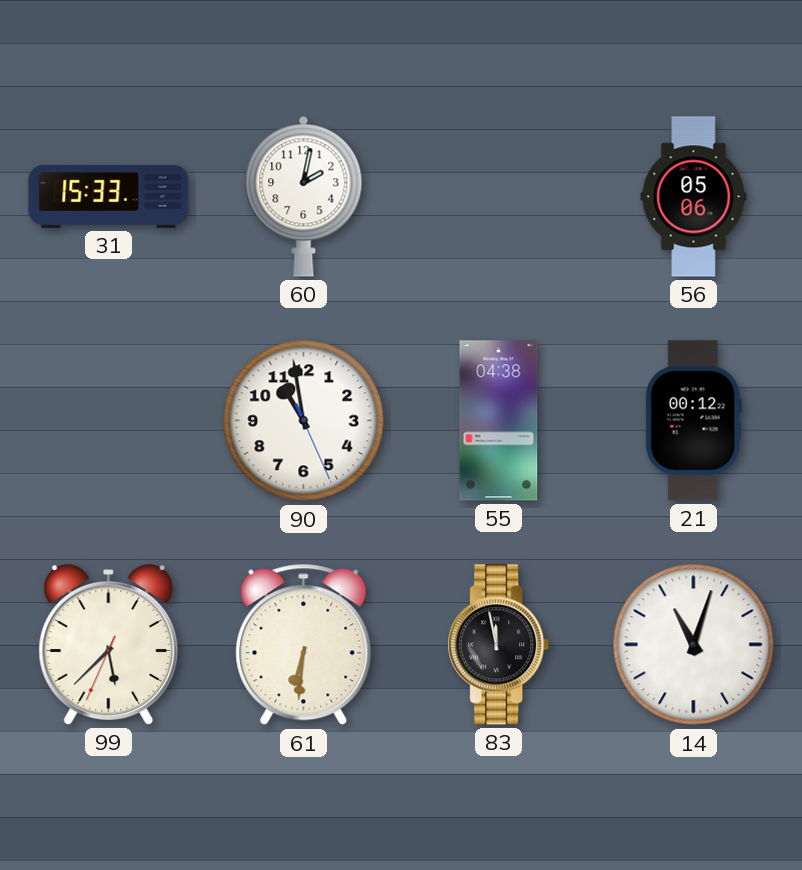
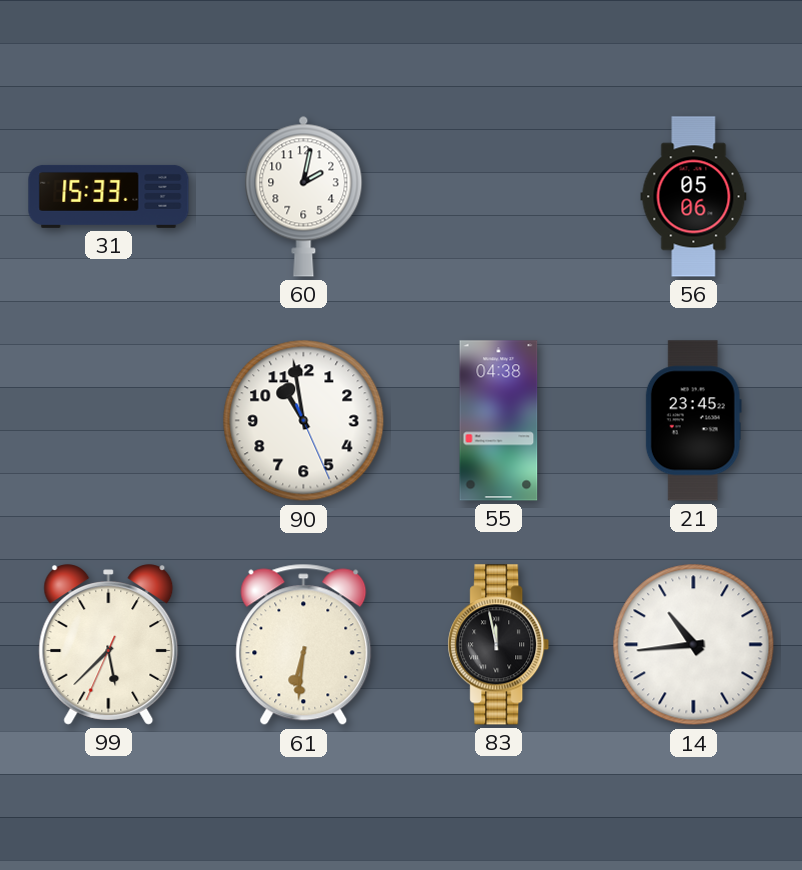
21: 00:12 -> 23:45
14: 11:03 -> 10:44
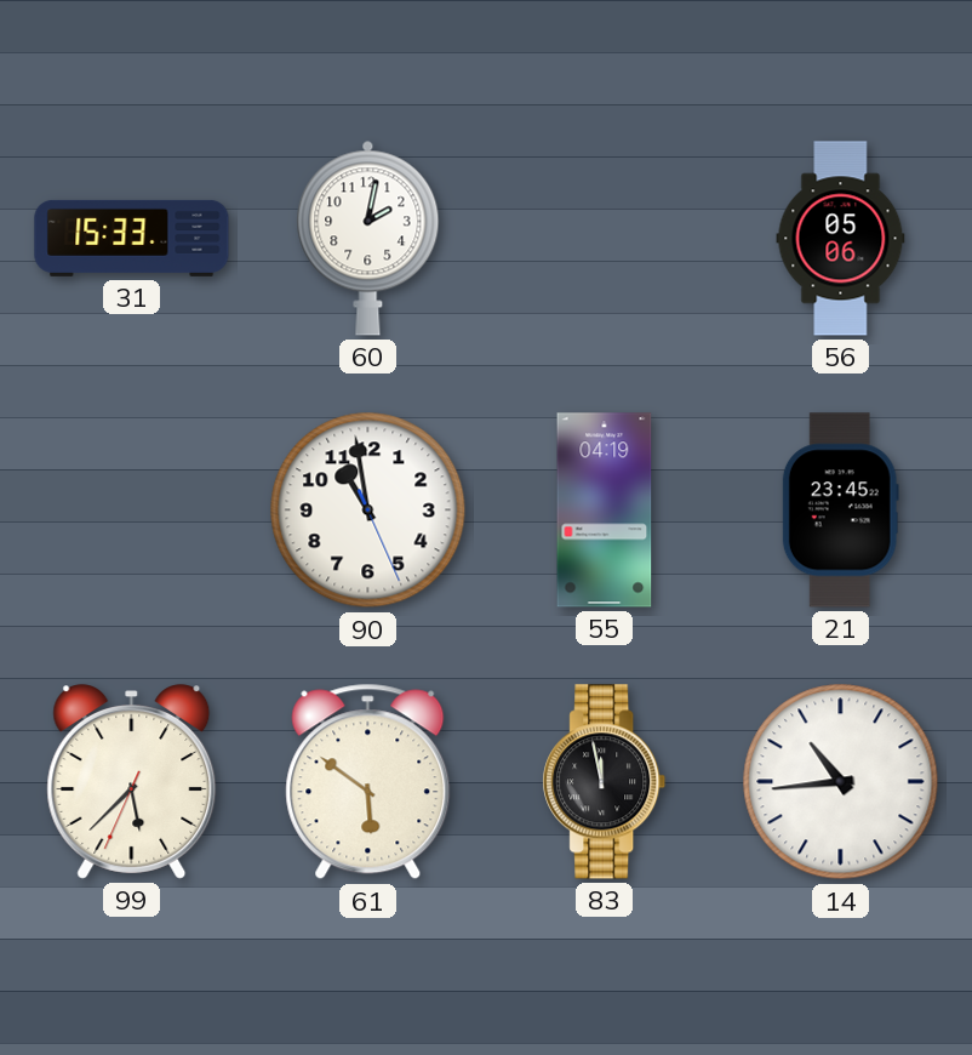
55: 04:38 -> 04:19
61: 6:31 -> 5:51
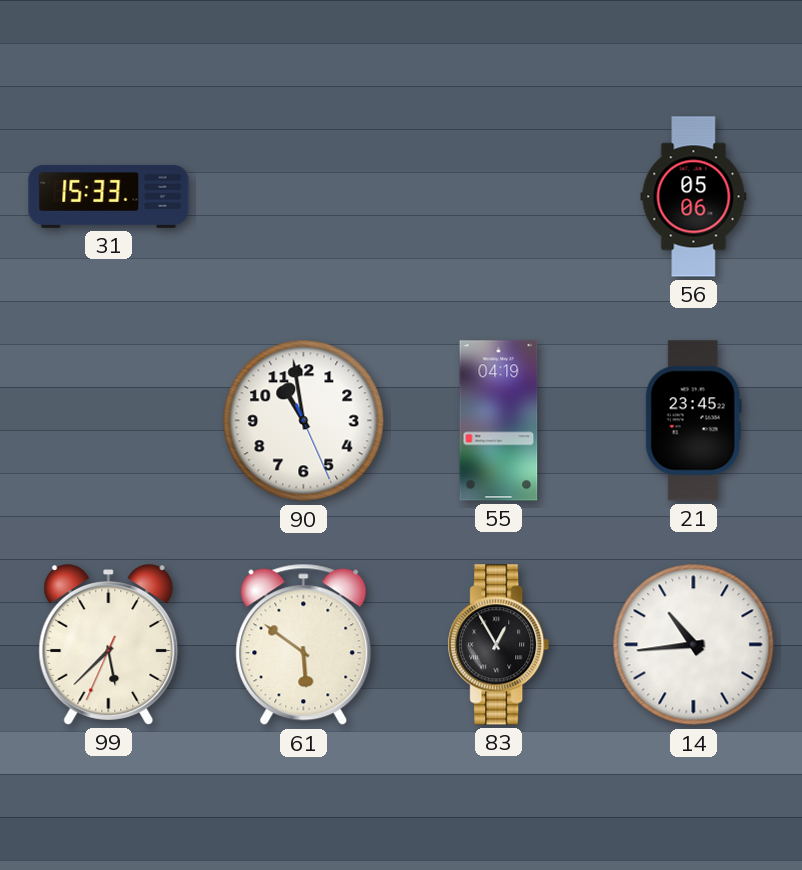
60: 2:02 -> none
83: 11:58 -> 12:55
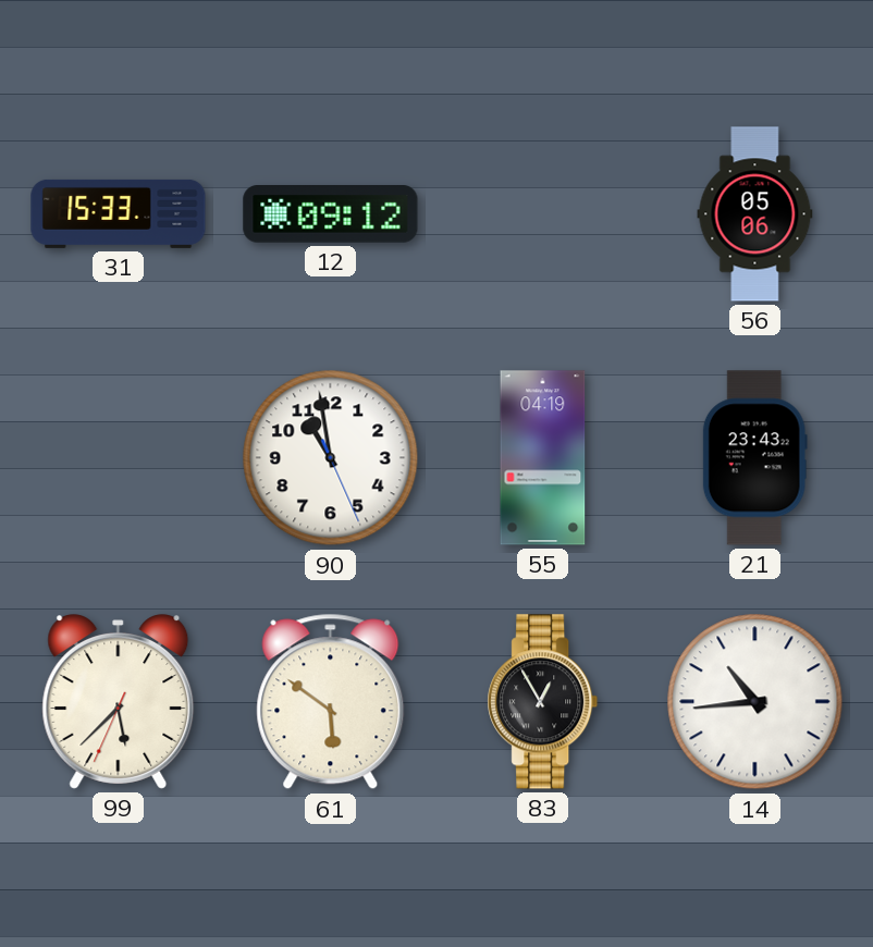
12: none -> 09:12
21: 23:45 -> 23:43
